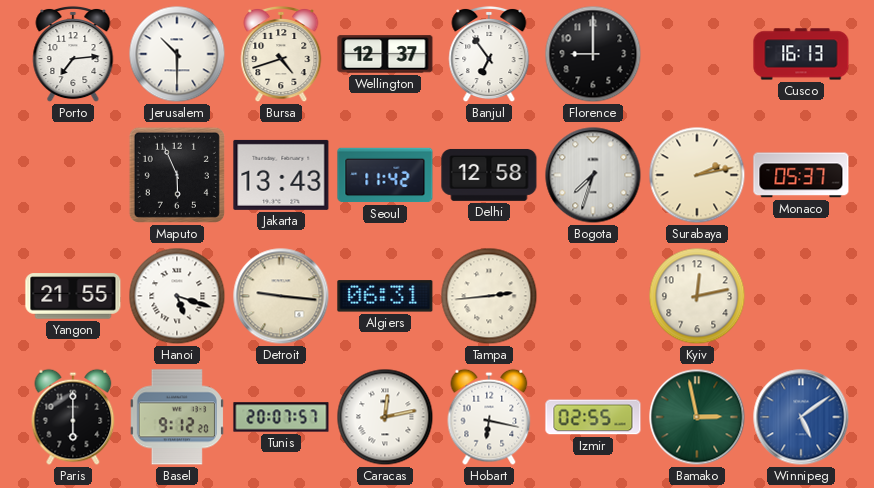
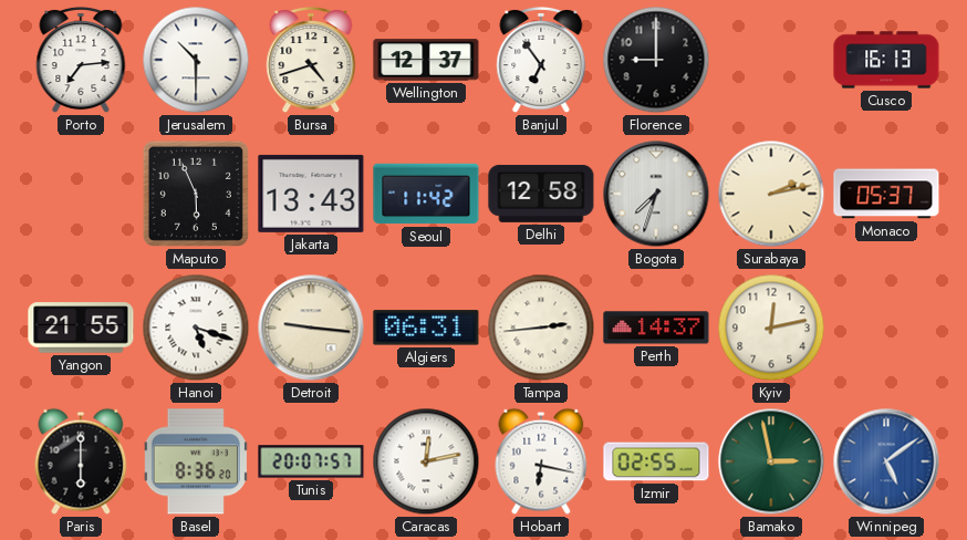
Perth: none -> 14:37
Basel: 9:12 -> 8:36
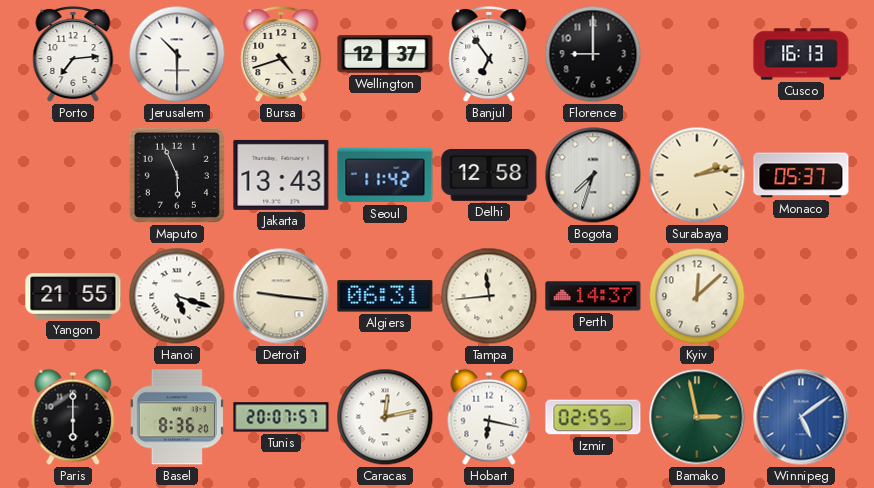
Tampa: 2:44 -> 11:44
Kyiv: 12:13 -> 12:08
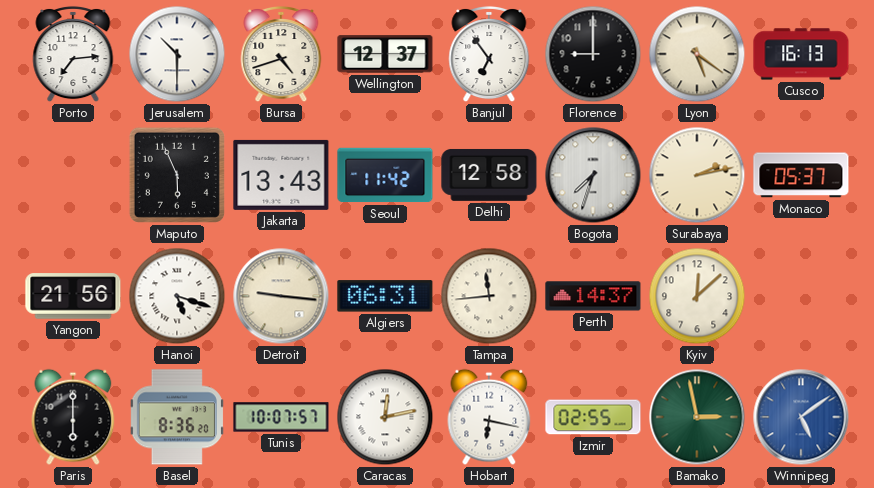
Lyon: none -> 5:21
Yangon: 21:55 -> 21:56
Tunis: 20:07 -> 10:07
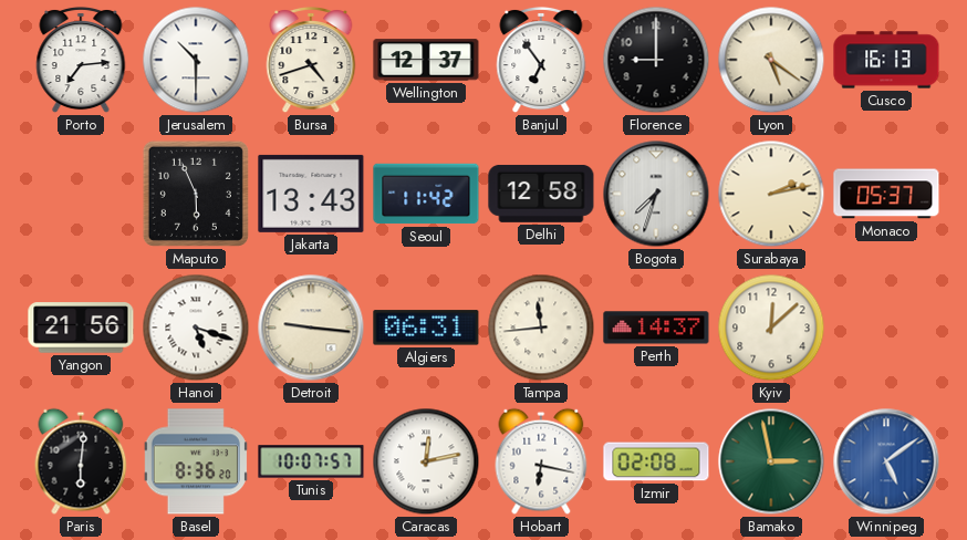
Paris: 6:00 -> 6:01
Izmir: 02:55 -> 02:08
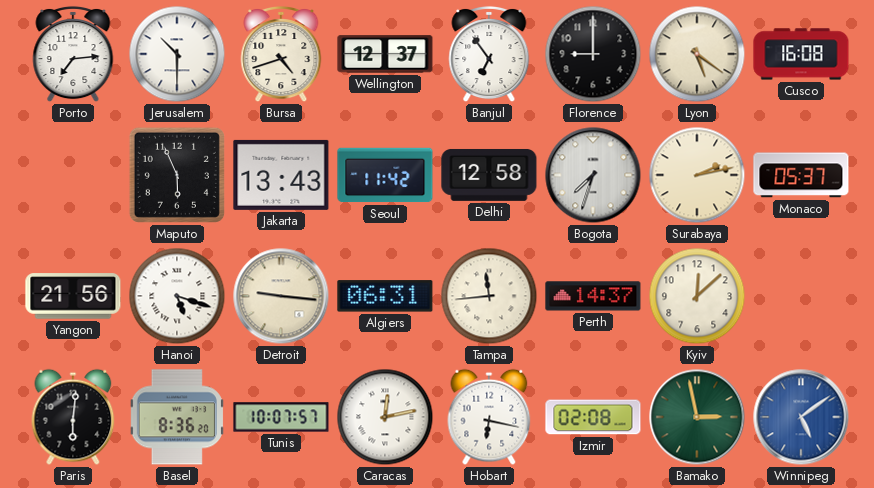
Cusco: 16:13 -> 16:08
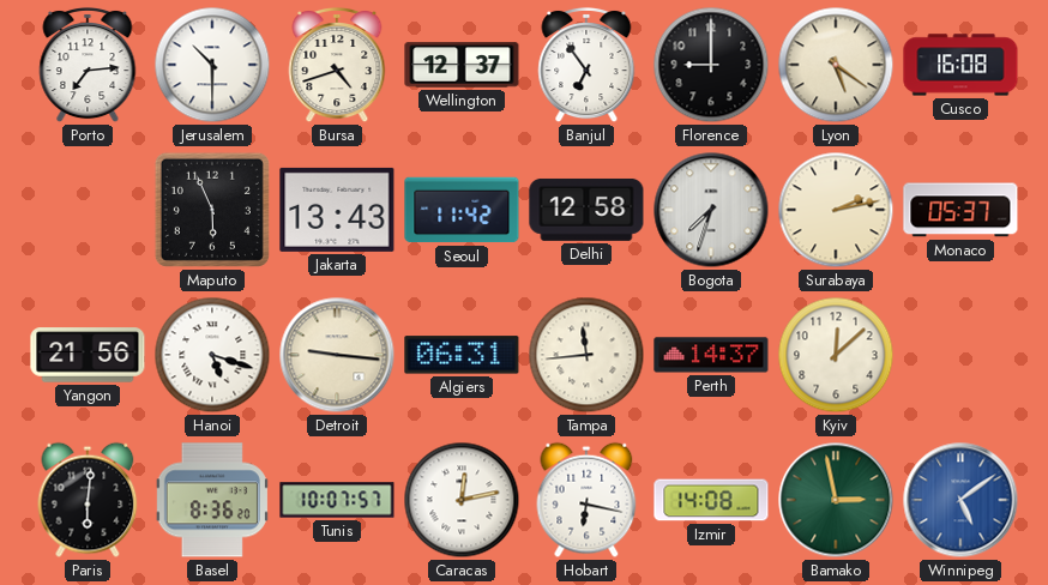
Izmir: 02:08 -> 14:08
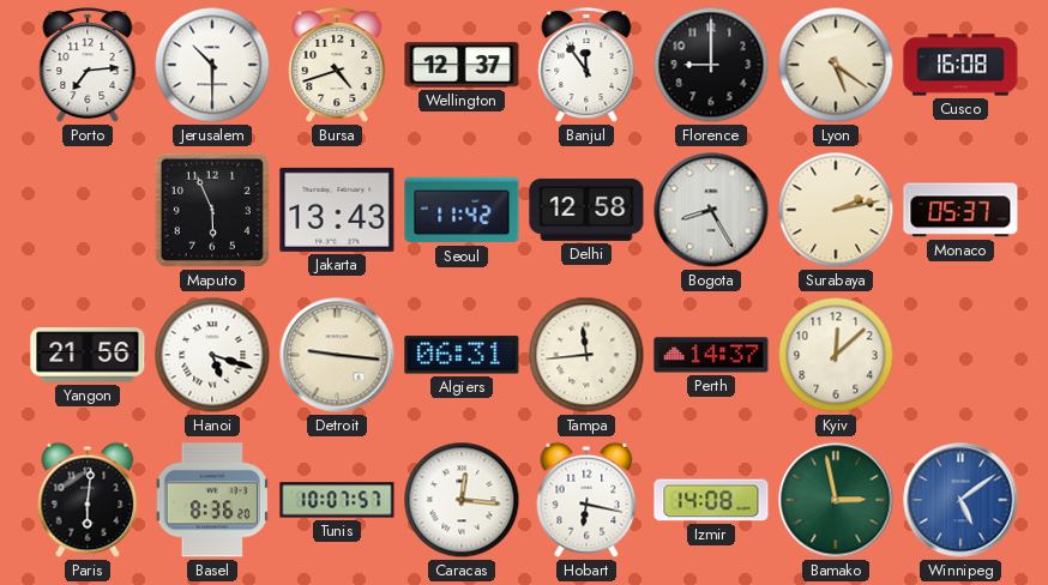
Banjul: 6:54 -> 11:54
Bogota: 7:33 -> 8:25
Caracas: 12:13 -> 12:16
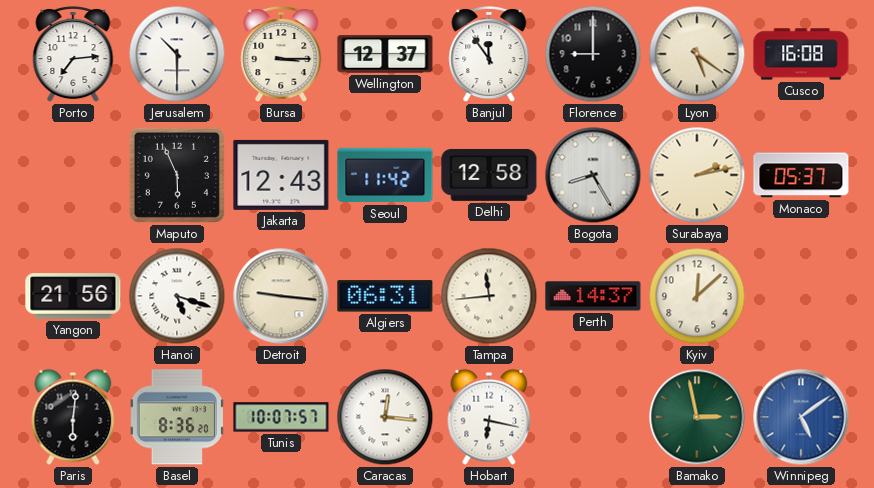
Bursa: 4:42 -> 3:15
Jakarta: 13:43 -> 12:43
Izmir: 14:08 -> none
